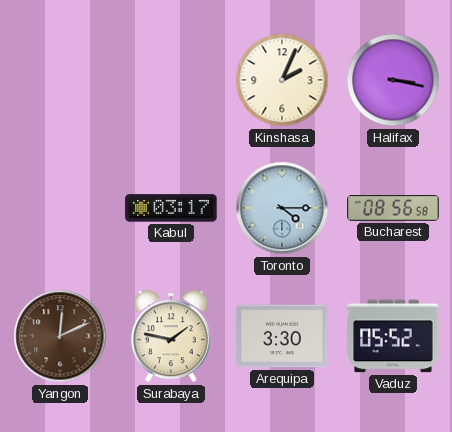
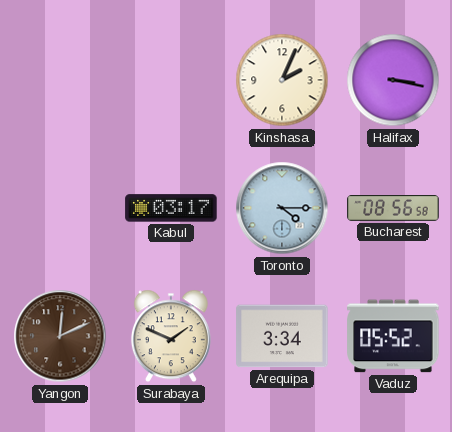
Surabaya: 1:47 -> 1:49
Arequipa: 3:30 -> 3:34
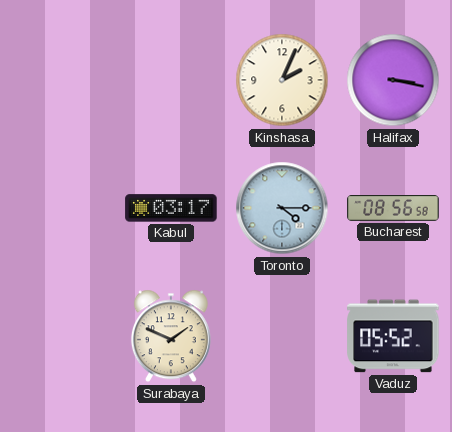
Yangon: 12:11 -> none
Arequipa: 3:34 -> none
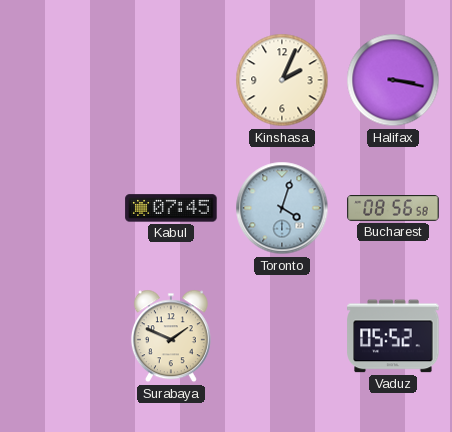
Kabul: 03:17 -> 07:45
Toronto: 4:15 -> 4:03
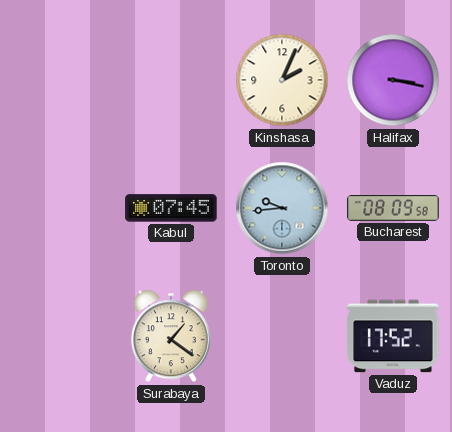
Toronto: 4:03 -> 9:44
Bucharest: 08:56 -> 08:09
Surabaya: 1:49 -> 1:21
Vaduz: 05:52 -> 17:52
